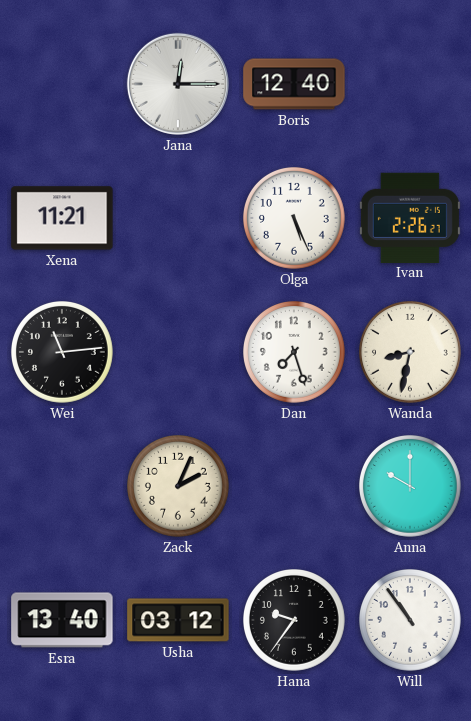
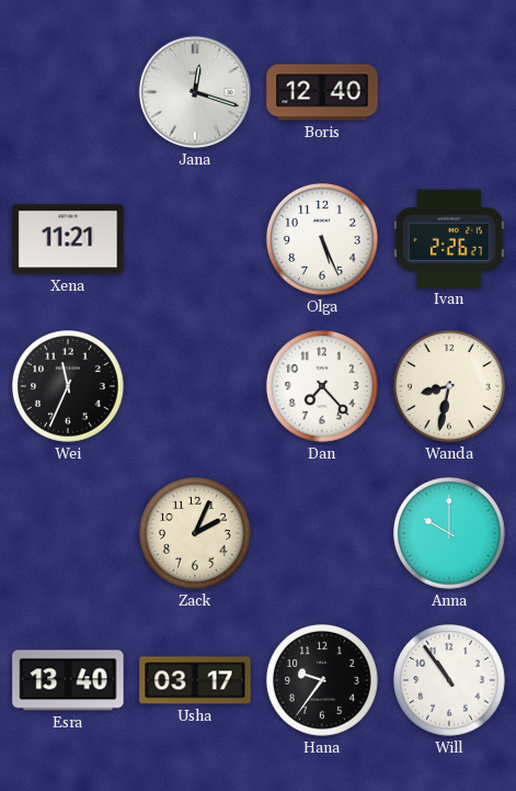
Jana: 12:15 -> 12:18
Wei: 11:14 -> 11:34
Dan: 7:27 -> 7:23
Usha: 03:12 -> 03:17
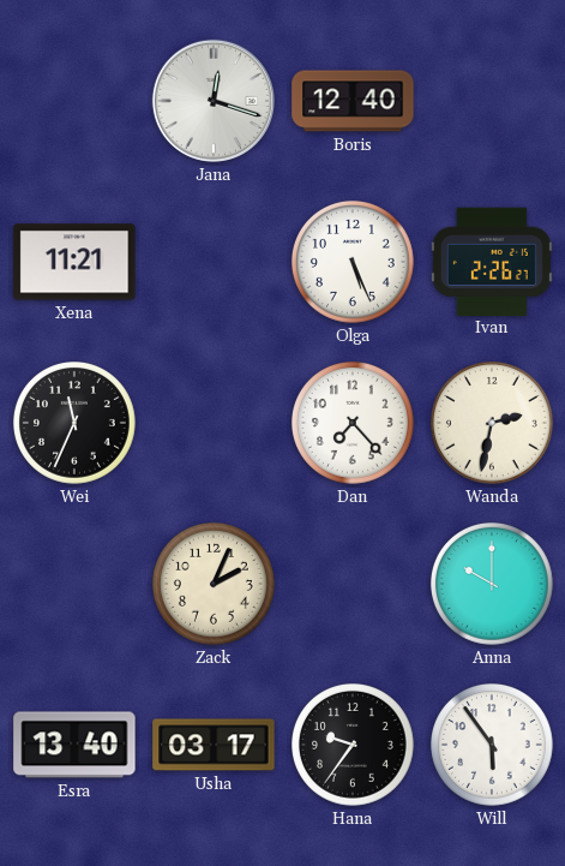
Wanda: 8:32 -> 2:32
Will: 10:54 -> 5:54
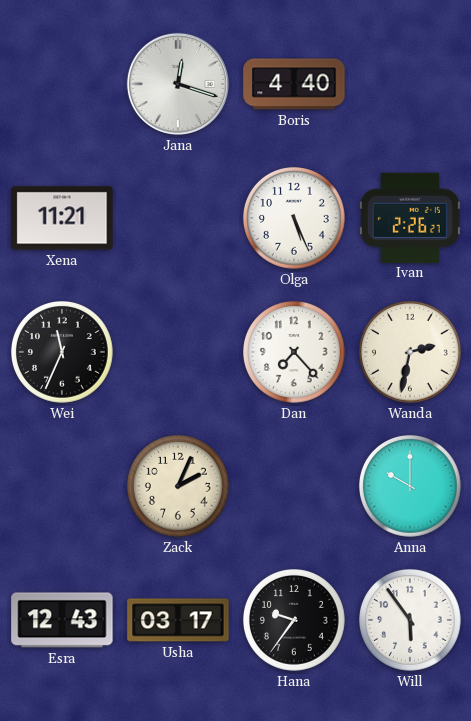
Boris: 12:40 -> 4:40
Esra: 13:40 -> 12:43
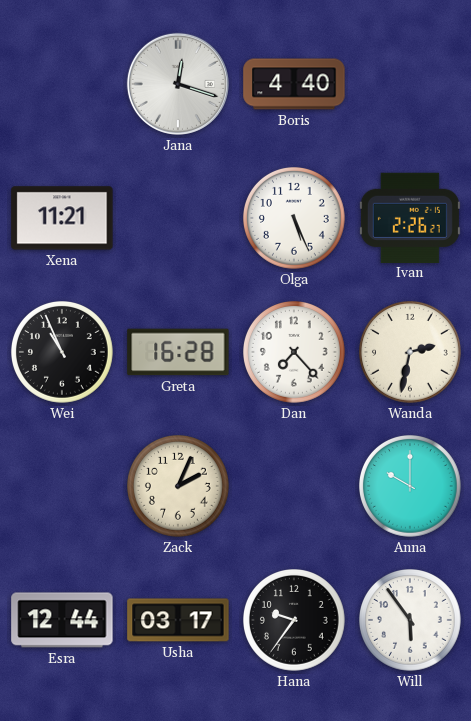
Wei: 11:34 -> 10:56
Greta: none -> 16:28
Esra: 12:43 -> 12:44
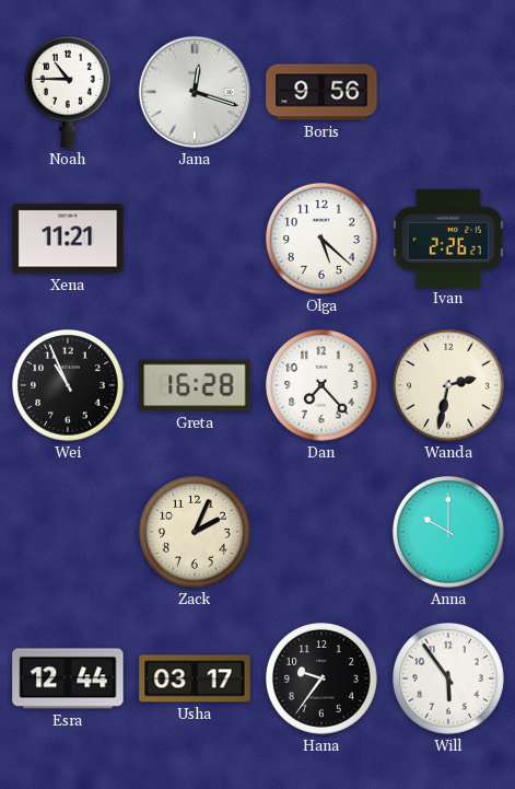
Noah: none -> 10:45
Boris: 4:40 -> 9:56
Olga: 5:26 -> 5:22
